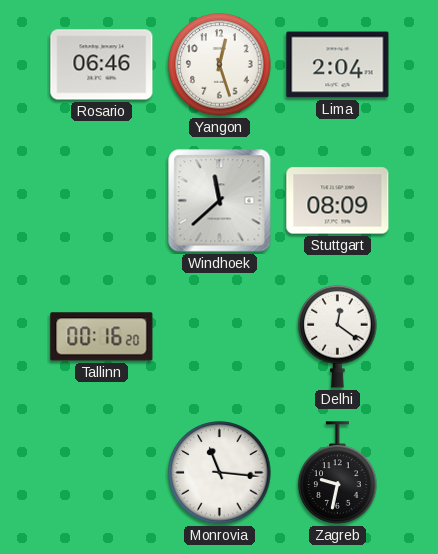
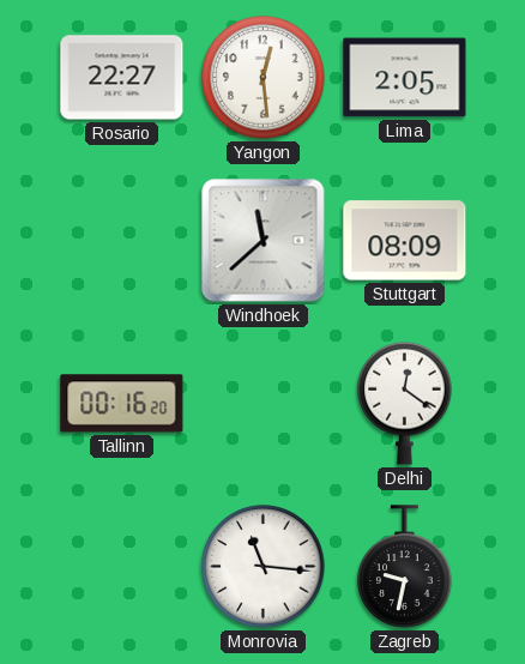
Rosario: 06:46 -> 22:27
Yangon: 12:27 -> 12:29
Lima: 2:04 -> 2:05
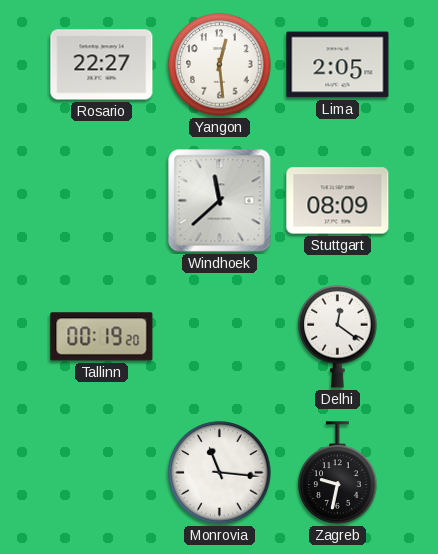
Tallinn: 00:16 -> 00:19
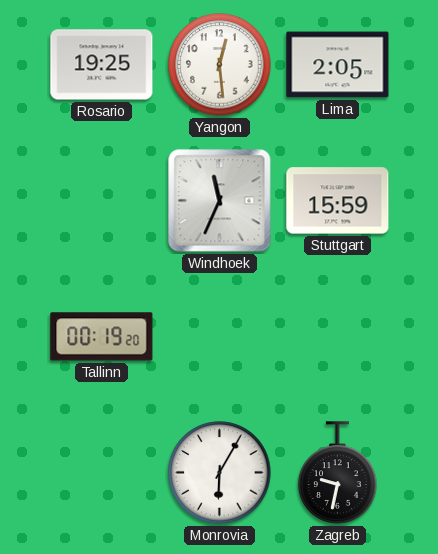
Rosario: 22:27 -> 19:25
Windhoek: 11:38 -> 11:34
Stuttgart: 08:09 -> 15:59
Delhi: 12:21 -> none
Monrovia: 11:16 -> 6:05
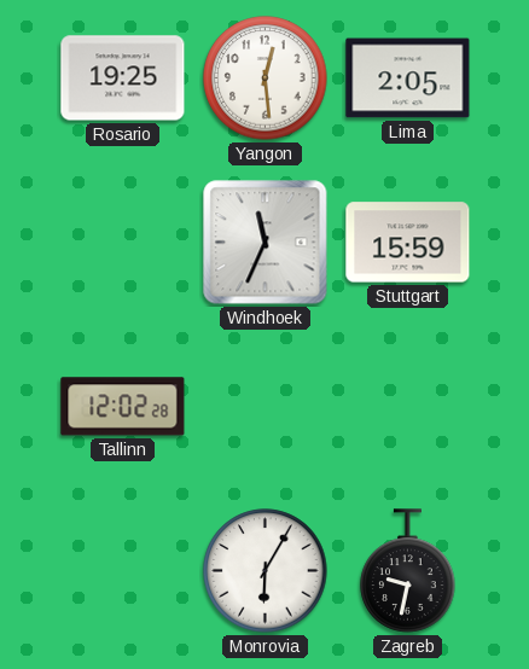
Tallinn: 00:19 -> 12:02
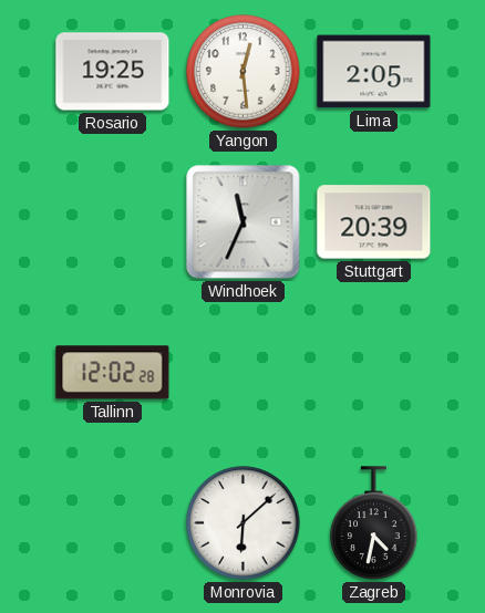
Stuttgart: 15:59 -> 20:39
Monrovia: 6:05 -> 6:08
Zagreb: 9:32 -> 4:32
